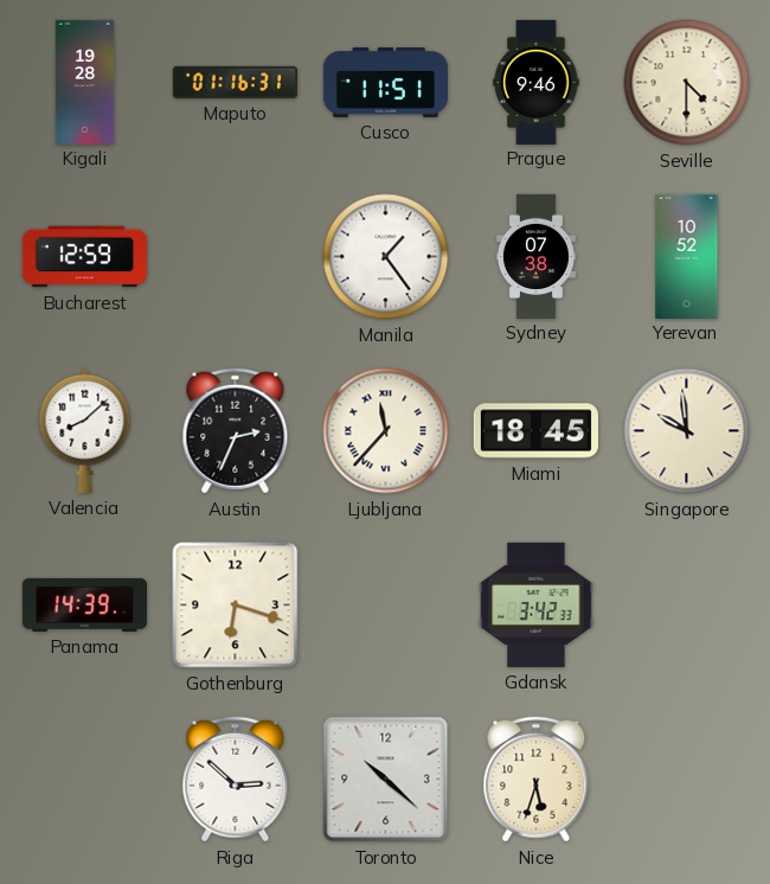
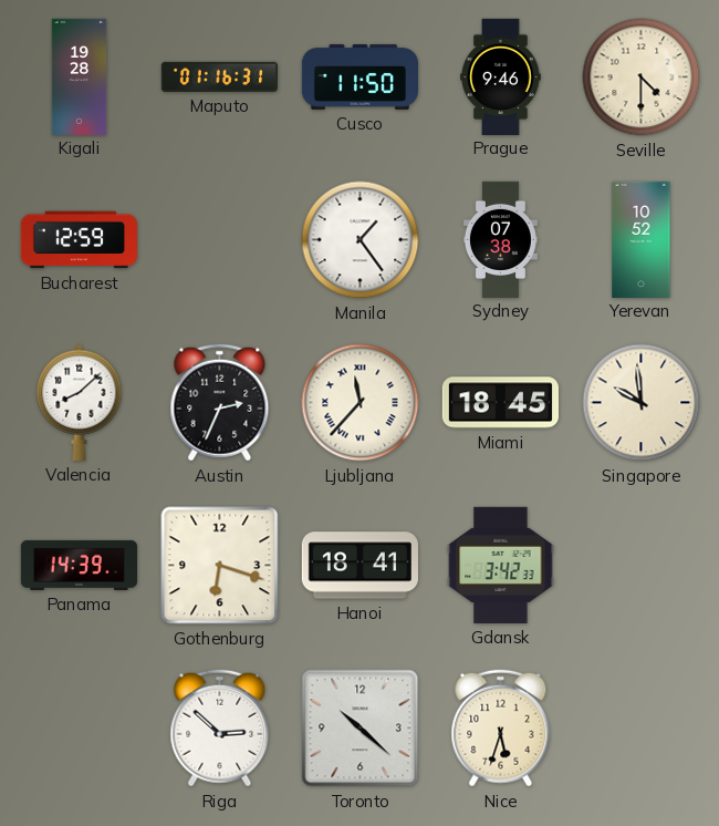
Cusco: 11:51 -> 11:50
Hanoi: none -> 18:41
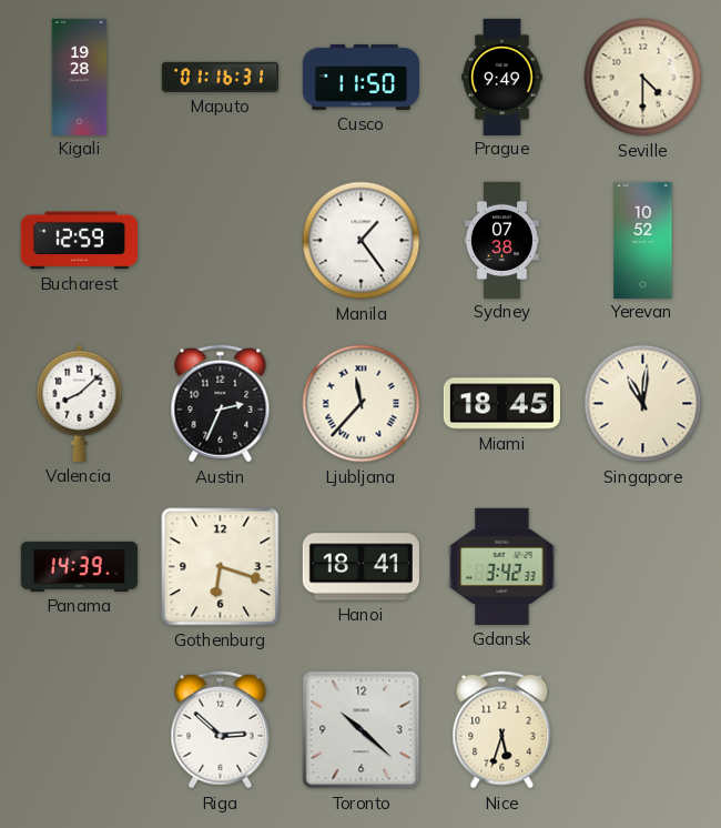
Prague: 9:46 -> 9:49
Singapore: 9:59 -> 11:01
